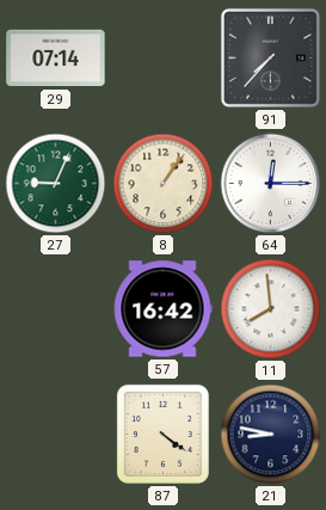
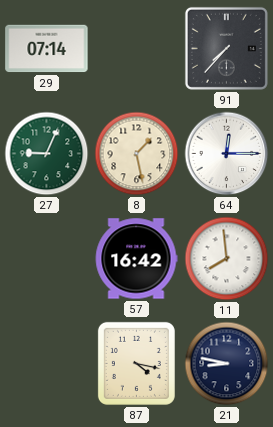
8: 1:06 -> 1:28
87: 4:21 -> 4:17
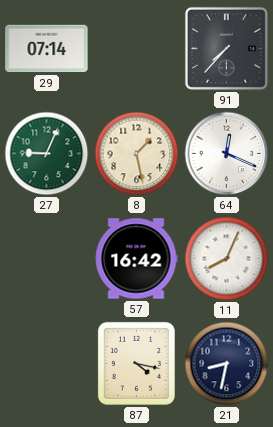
64: 12:15 -> 12:19
11: 7:59 -> 8:04
21: 8:47 -> 8:32
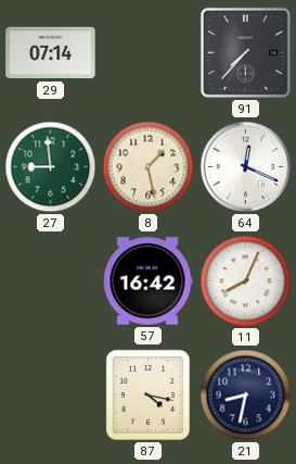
27: 9:04 -> 8:59
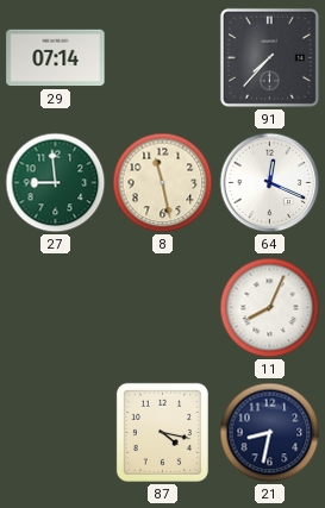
8: 1:28 -> 11:28
57: 16:42 -> none
